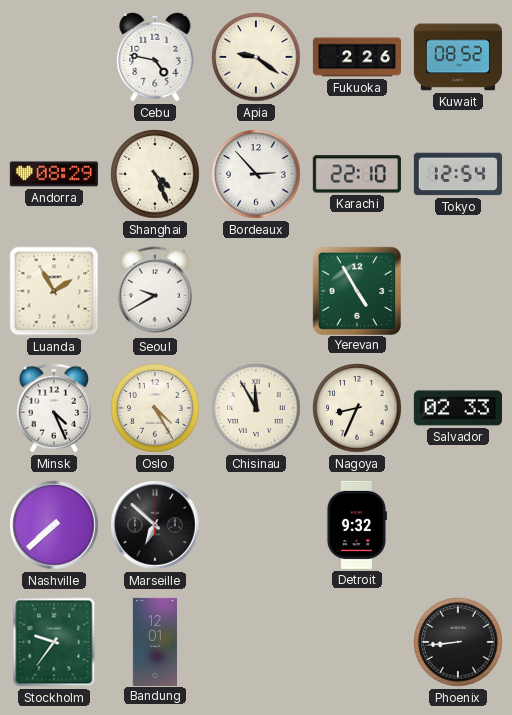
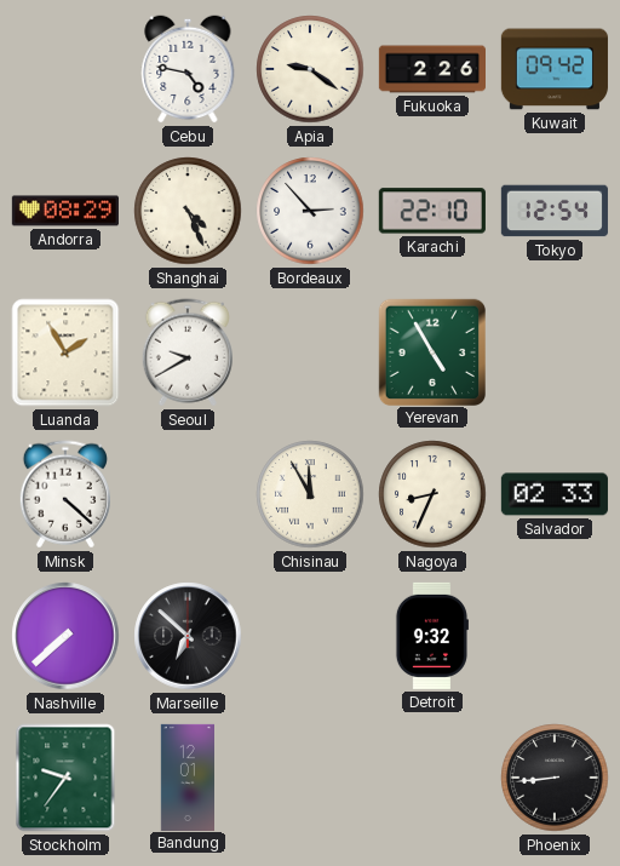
Kuwait: 08:52 -> 09:42
Minsk: 4:26 -> 4:22
Oslo: 4:25 -> none
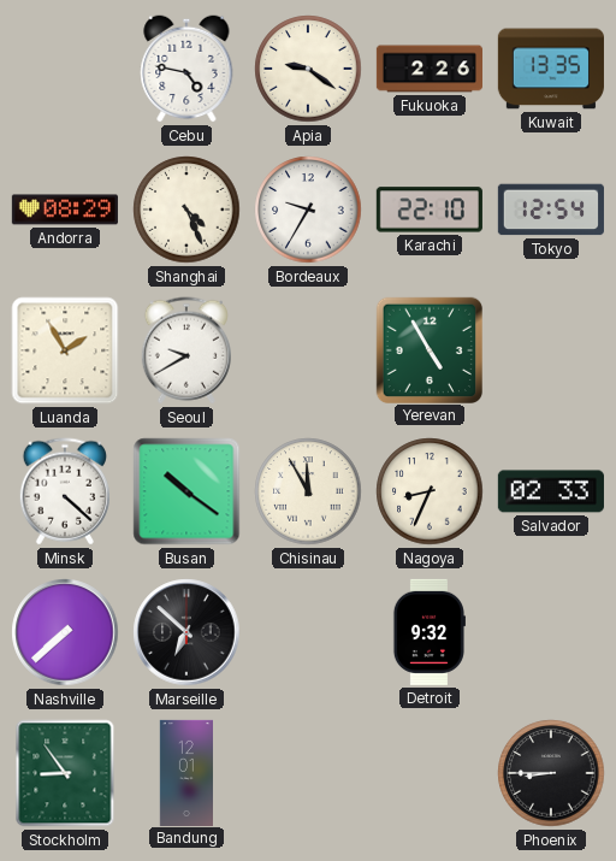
Kuwait: 09:42 -> 13:35
Bordeaux: 2:53 -> 9:35
Busan: none -> 10:21
Stockholm: 9:36 -> 8:54
Phoenix: 8:44 -> 8:45
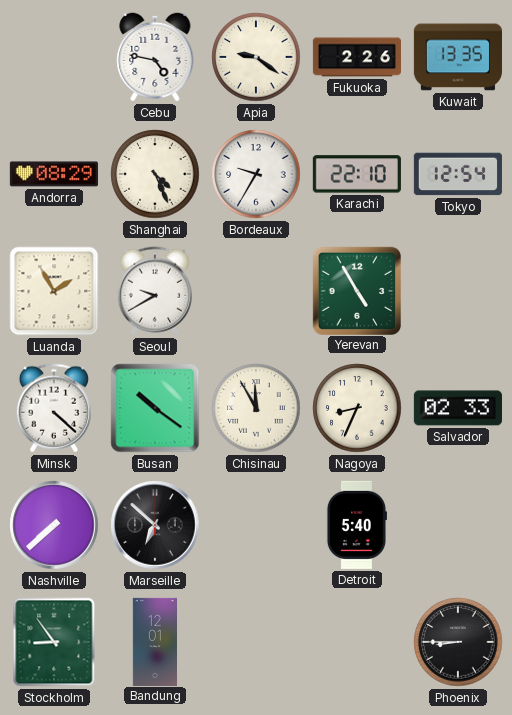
Detroit: 9:32 -> 5:40
